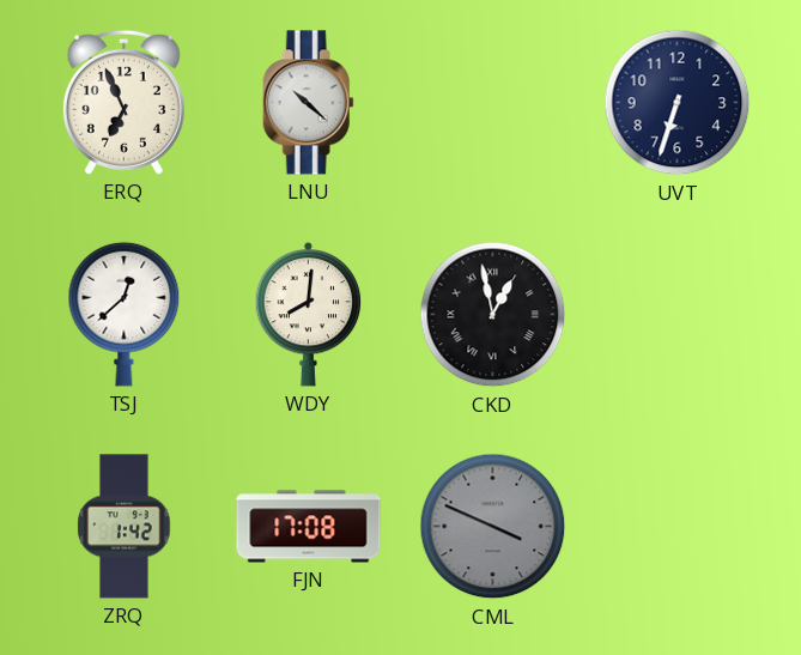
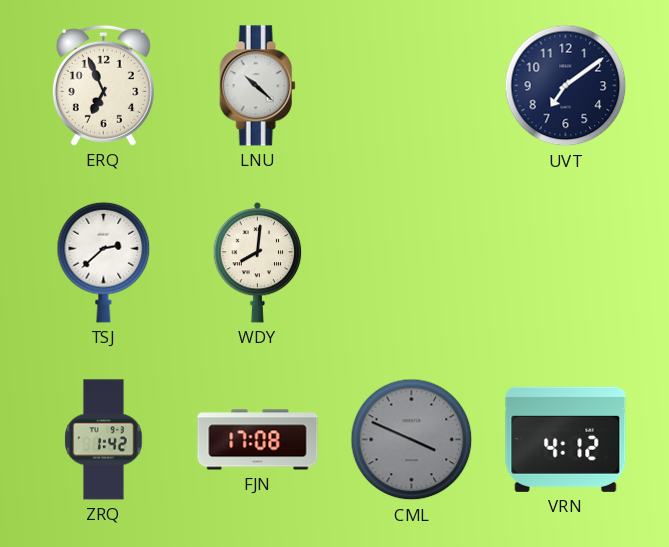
UVT: 6:33 -> 7:09
TSJ: 12:38 -> 2:38
CKD: 12:58 -> none
VRN: none -> 4:12
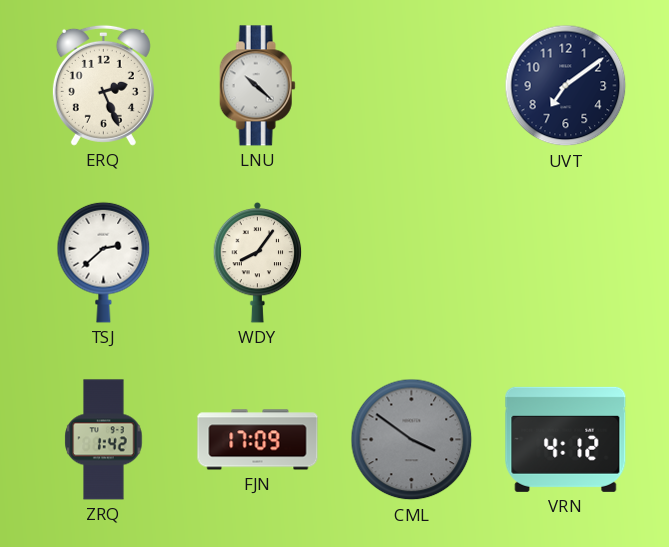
ERQ: 6:56 -> 2:26
WDY: 8:01 -> 8:06
FJN: 17:08 -> 17:09
CML: 3:49 -> 3:51
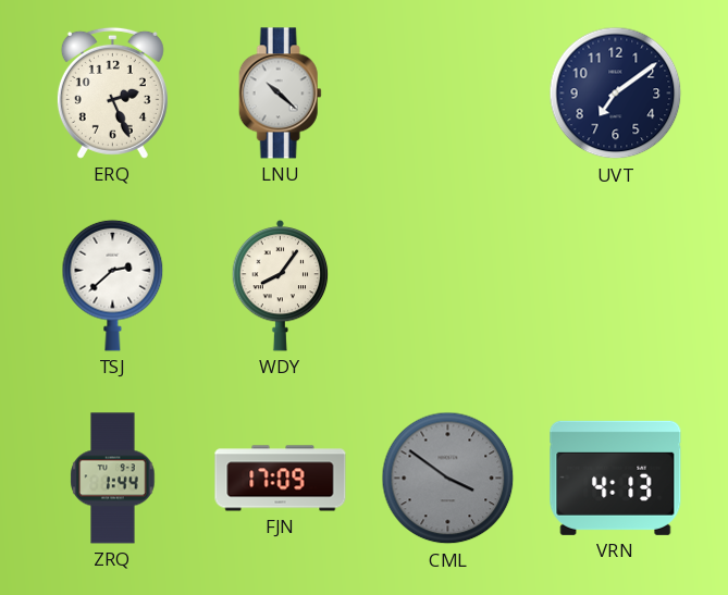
ZRQ: 1:42 -> 1:44
VRN: 4:12 -> 4:13
